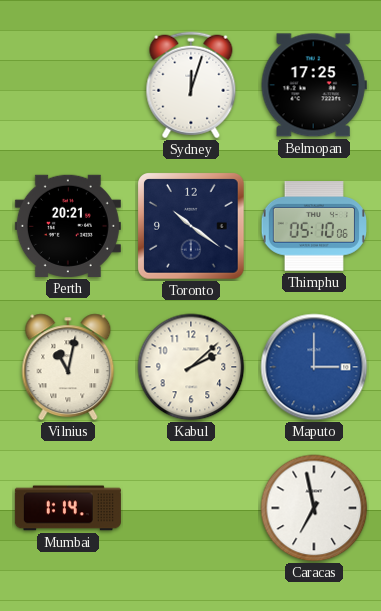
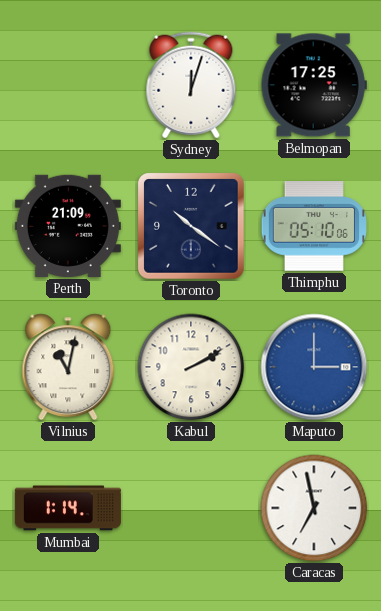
Perth: 20:21 -> 21:09
Kabul: 2:08 -> 2:10
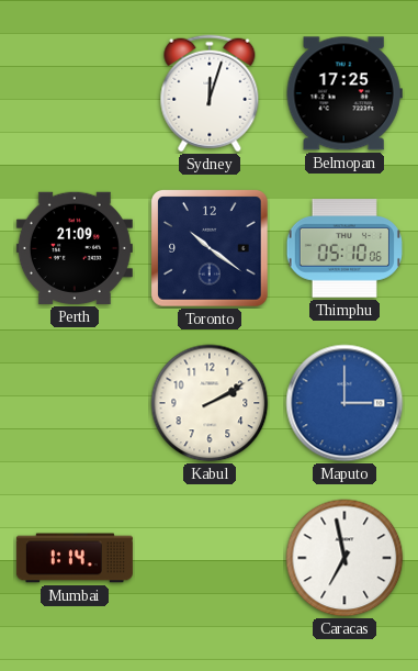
Vilnius: 11:02 -> none
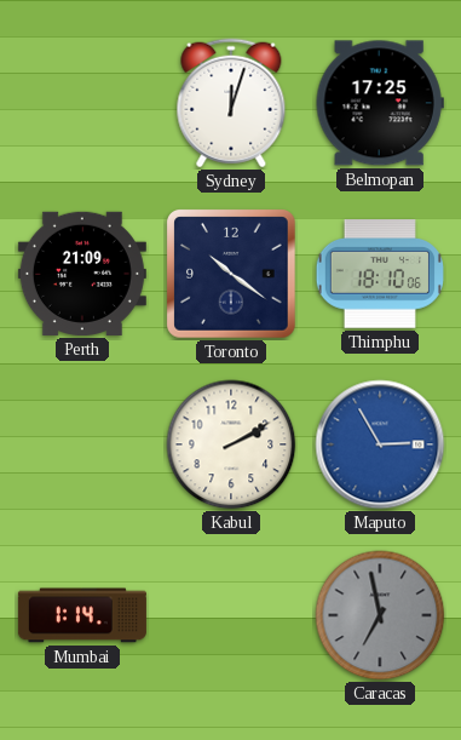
Thimphu: 05:10 -> 18:10
Maputo: 3:00 -> 2:55
Caracas dial: white -> grey
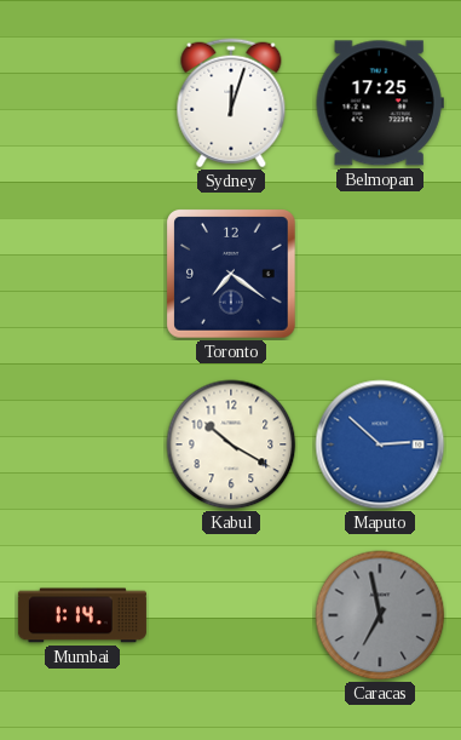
Perth: 21:09 -> none
Toronto: 10:21 -> 7:21
Thimphu: 18:10 -> none
Kabul: 2:10 -> 10:20
Maputo: 2:55 -> 2:52
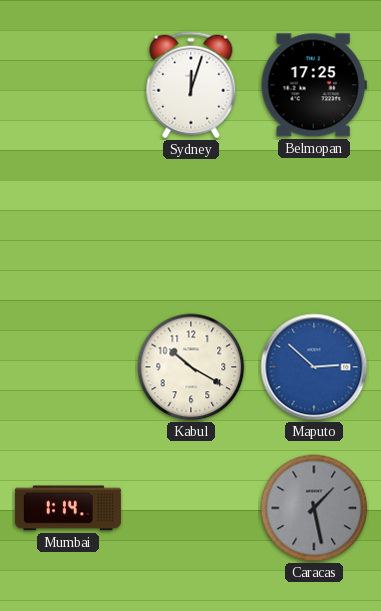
Toronto: 7:21 -> none
Caracas: 6:58 -> 1:28
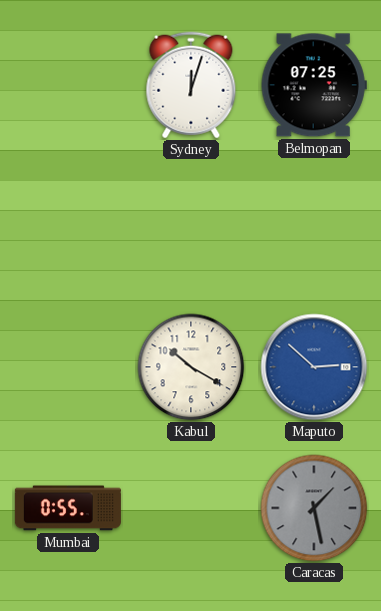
Belmopan: 17:25 -> 07:25
Mumbai: 1:14 -> 0:55
